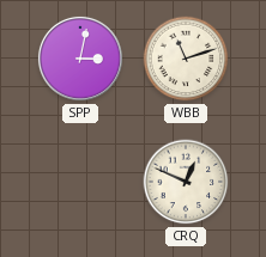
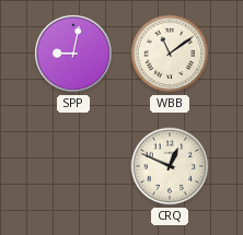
SPP: 3:02 -> 9:02
WBB: 11:12 -> 11:09
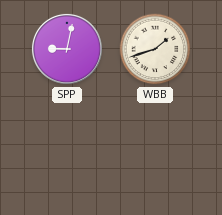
WBB: 11:09 -> 1:42
CRQ: 12:49 -> none
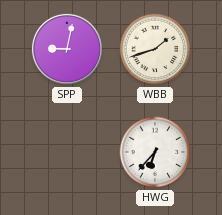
HWG: none -> 6:37
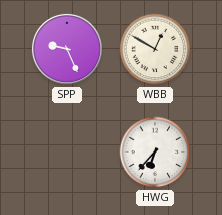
SPP: 9:02 -> 9:26
WBB: 1:42 -> 12:50
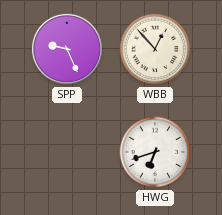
WBB: 12:50 -> 12:53
HWG: 6:37 -> 6:42
